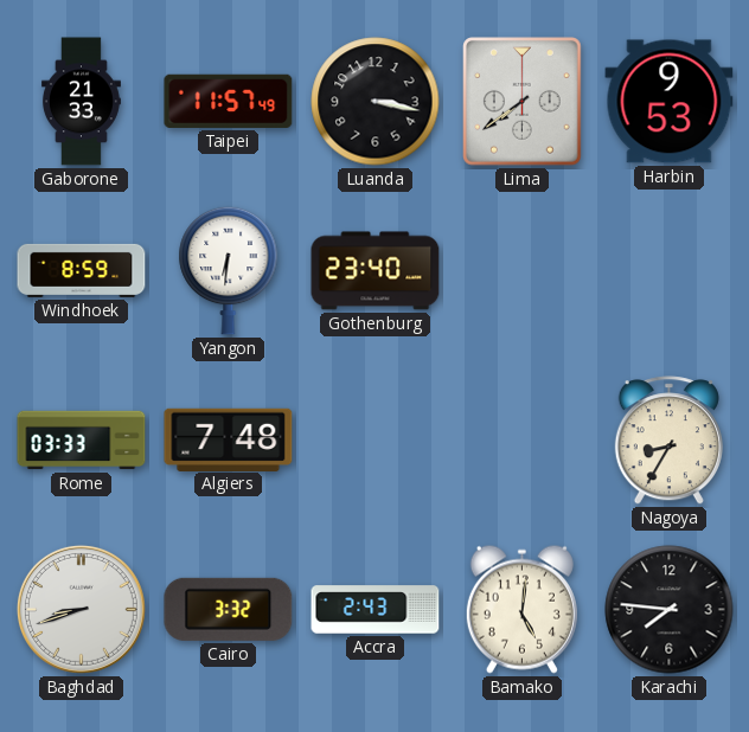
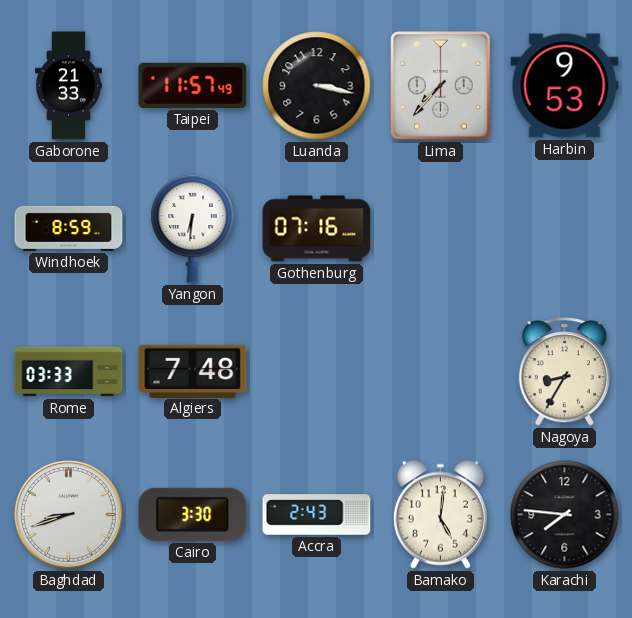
Lima: 7:39 -> 7:37
Gothenburg: 23:40 -> 07:16
Cairo: 3:32 -> 3:30
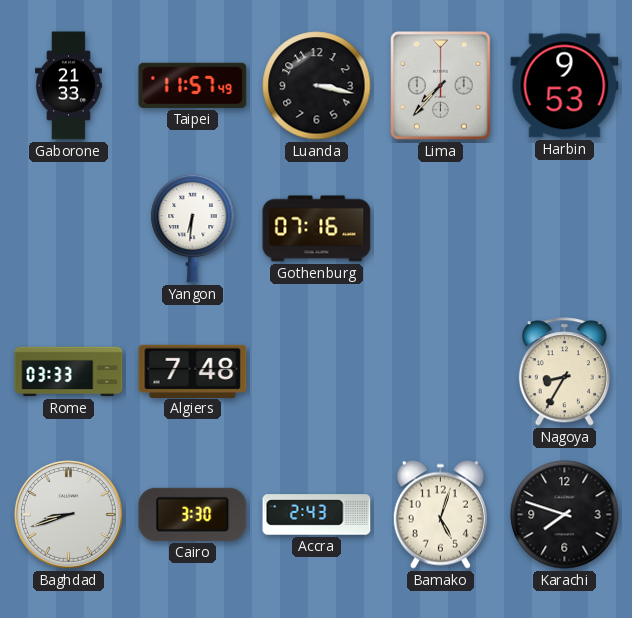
Windhoek: 8:59 -> none
Bamako: 5:01 -> 5:03
Karachi: 7:46 -> 7:48
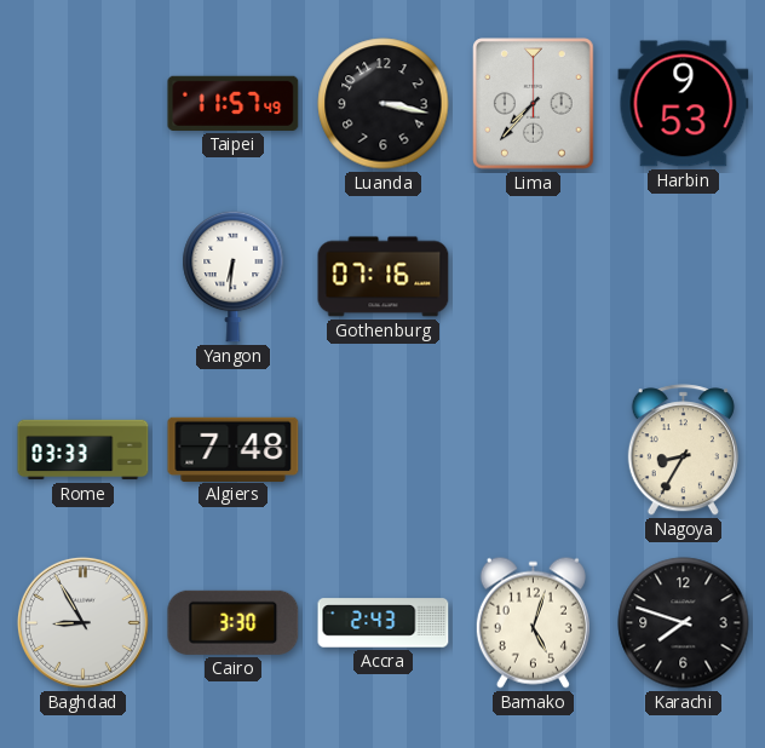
Gaborone: 21:33 -> none
Baghdad: 8:42 -> 8:55
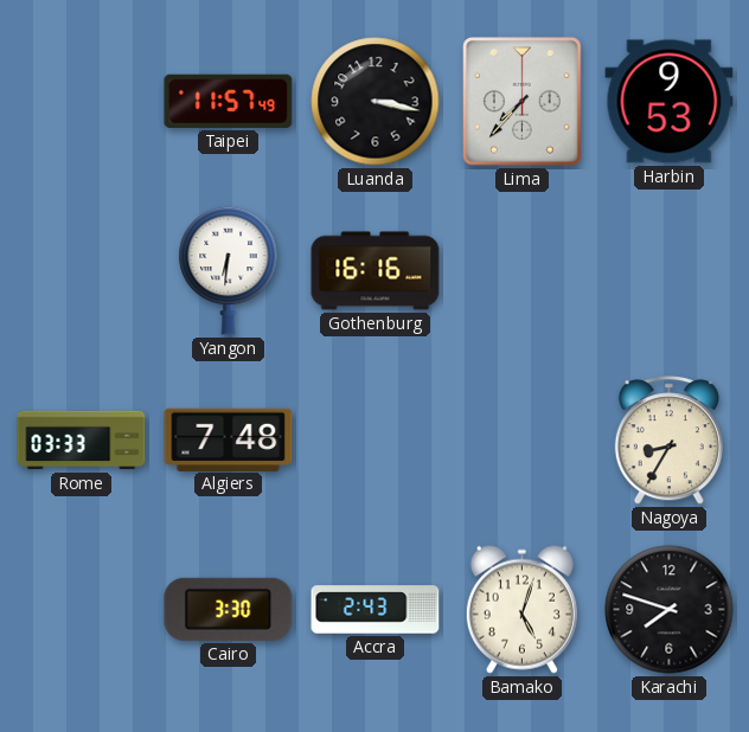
Gothenburg: 07:16 -> 16:16
Baghdad: 8:55 -> none
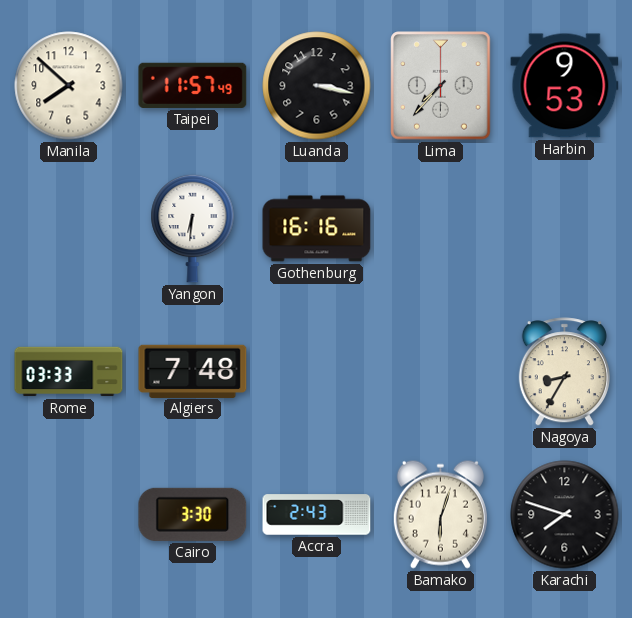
Manila: none -> 7:52
Bamako: 5:03 -> 6:03
